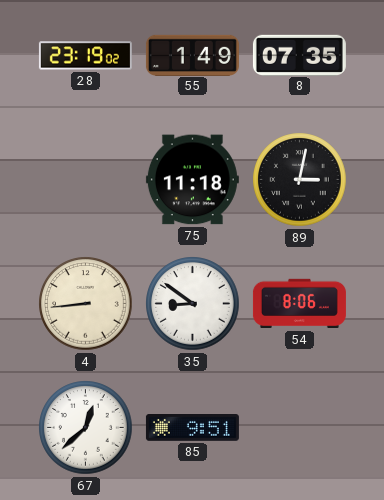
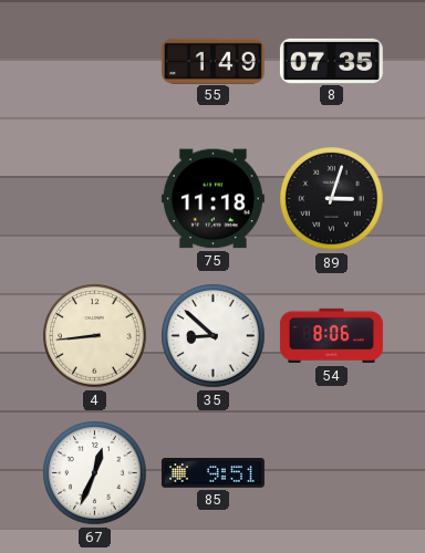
28: 23:19 -> none
89: 3:02 -> 3:03
35: 8:51 -> 8:52
67: 12:38 -> 12:34
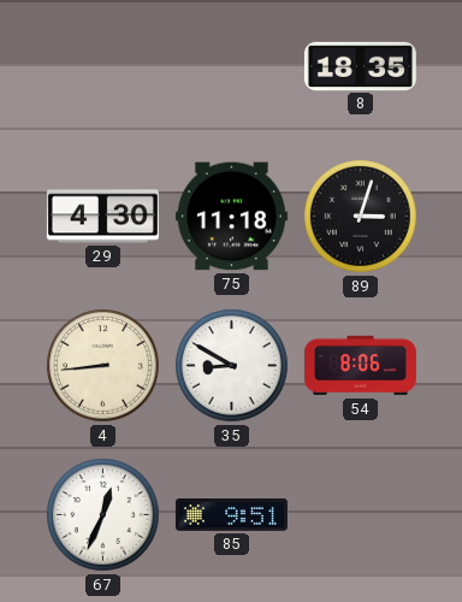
55: 1:49 -> none
8: 07:35 -> 18:35
29: none -> 4:30
35: 8:52 -> 8:50
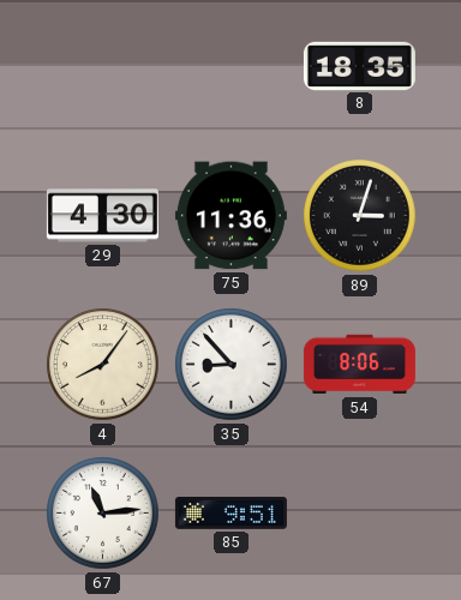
75: 11:18 -> 11:36
4: 8:44 -> 8:06
35: 8:50 -> 8:53
67: 12:34 -> 11:14
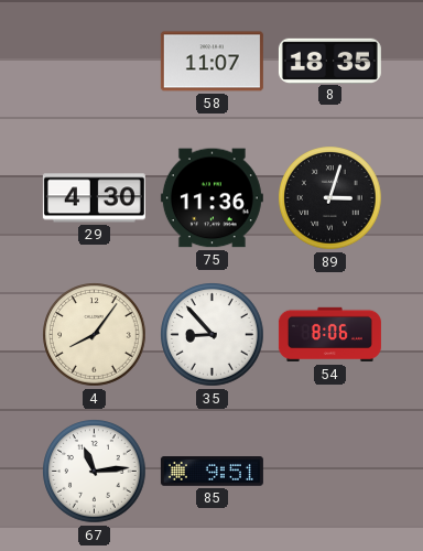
58: none -> 11:07
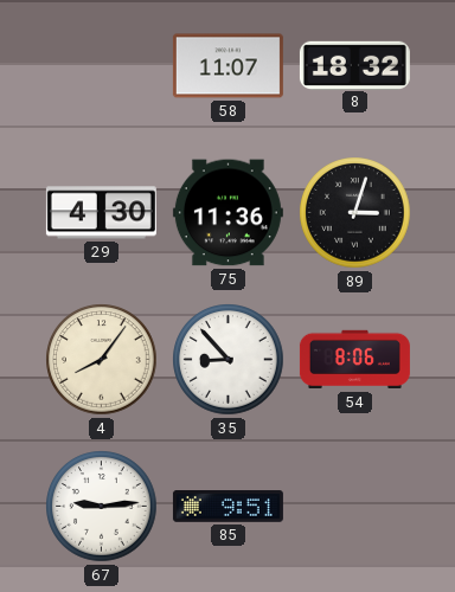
8: 18:35 -> 18:32
67: 11:14 -> 9:14
